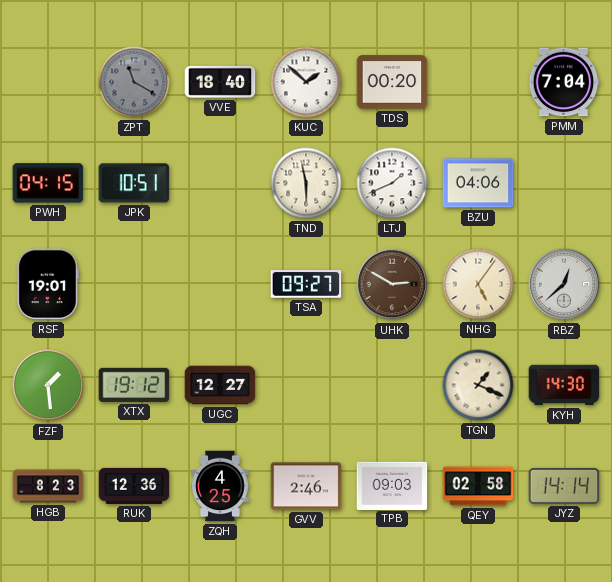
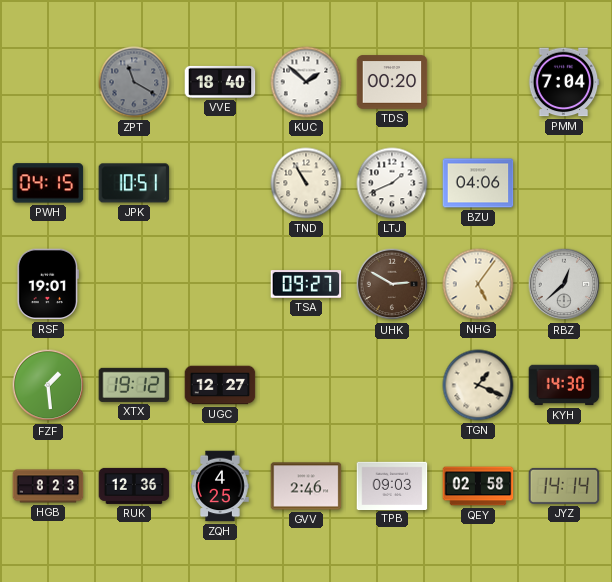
TND: 5:58 -> 10:55
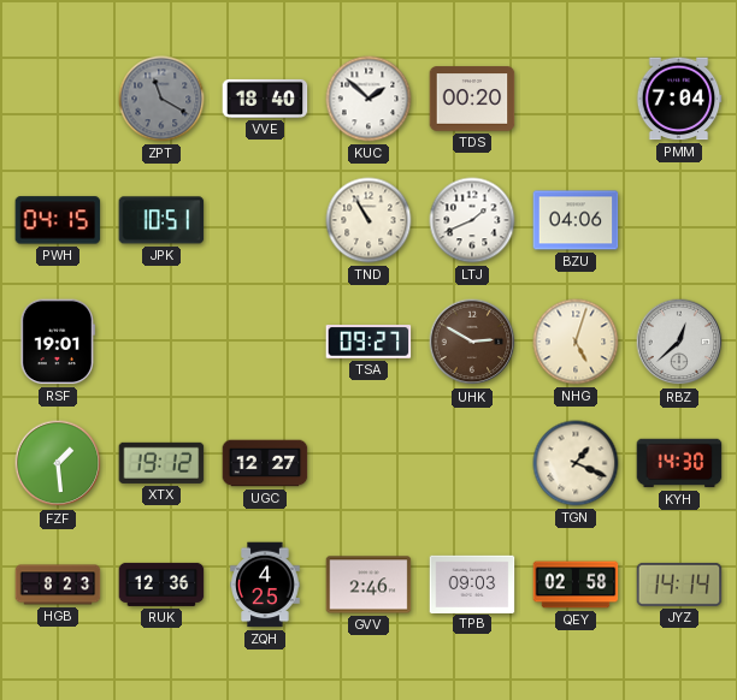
NHG: 5:06 -> 5:03
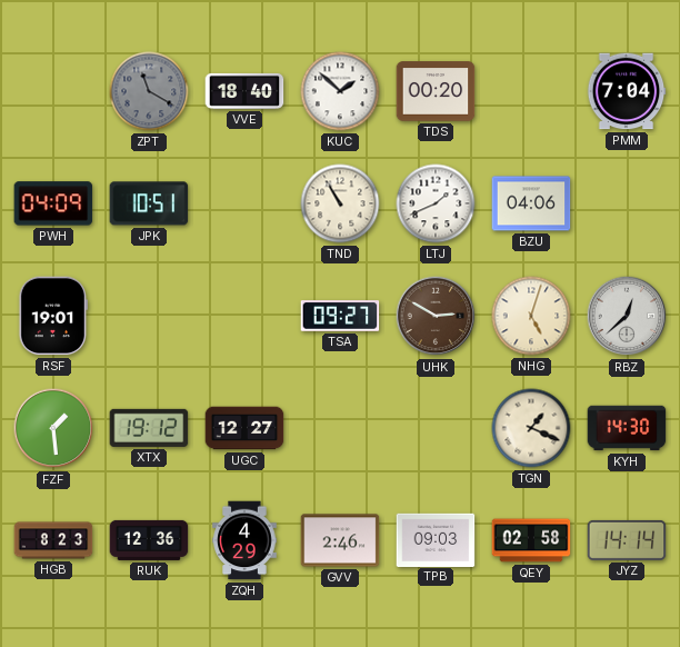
PWH: 04:15 -> 04:09
ZQH: 4:25 -> 4:29
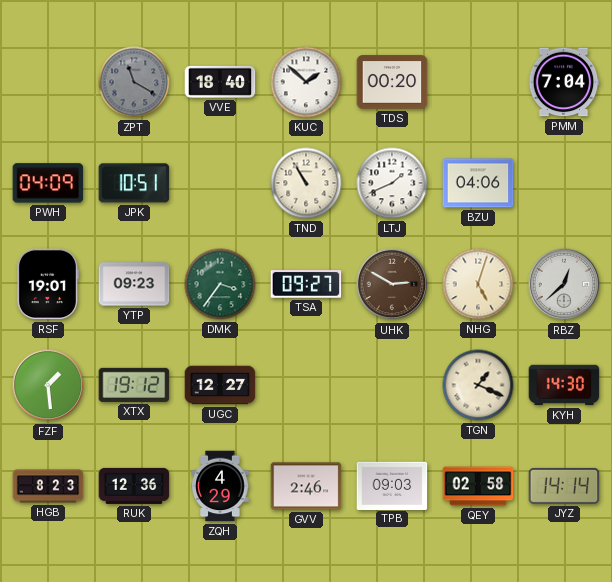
YTP: none -> 09:23
DMK: none -> 3:36
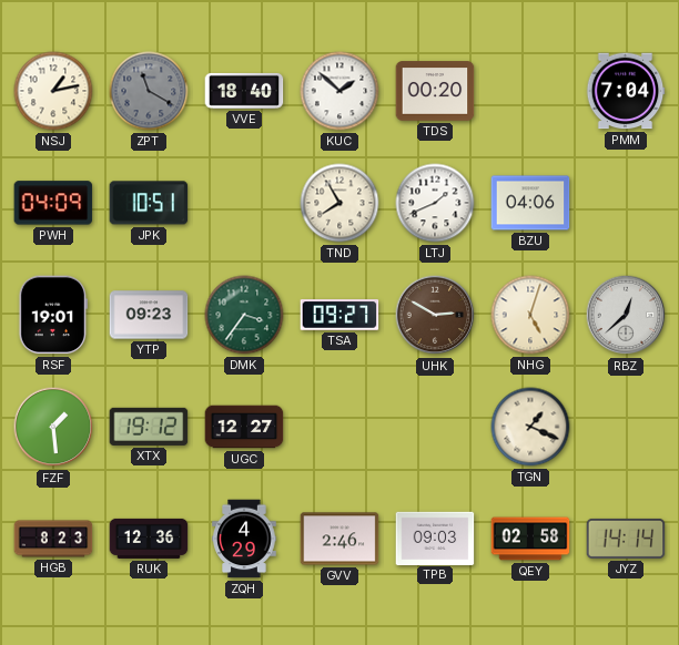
NSJ: none -> 1:13
TND: 10:55 -> 7:55
KYH: 14:30 -> none
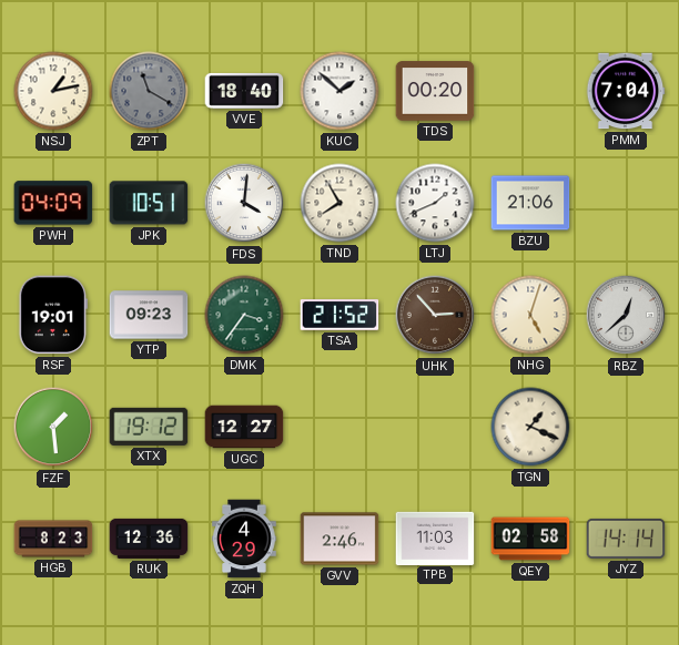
FDS: none -> 4:01
BZU: 04:06 -> 21:06
TSA: 09:27 -> 21:52
UHK: 2:50 -> 2:53
TPB: 09:03 -> 11:03
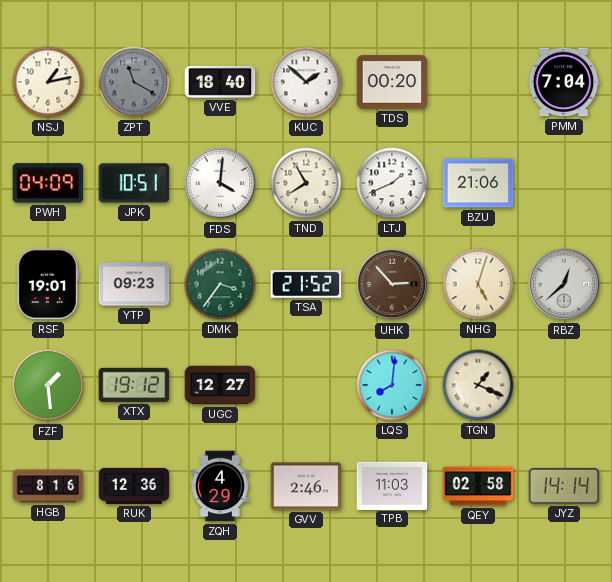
LQS: none -> 8:01
HGB: 8:23 -> 8:16
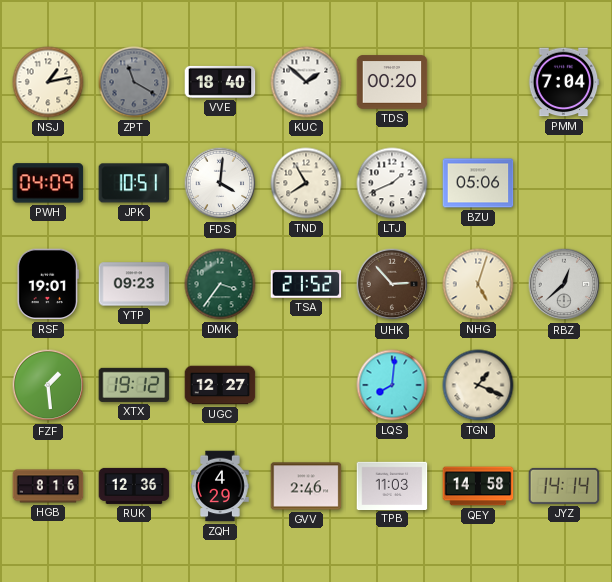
BZU: 21:06 -> 05:06
QEY: 02:58 -> 14:58
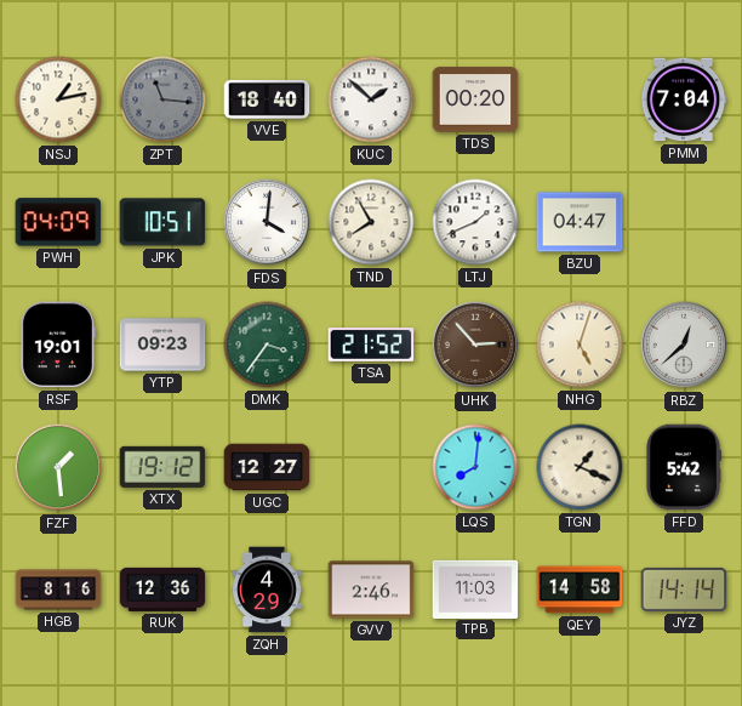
ZPT: 11:20 -> 11:16
BZU: 05:06 -> 04:47
FFD: none -> 5:42
